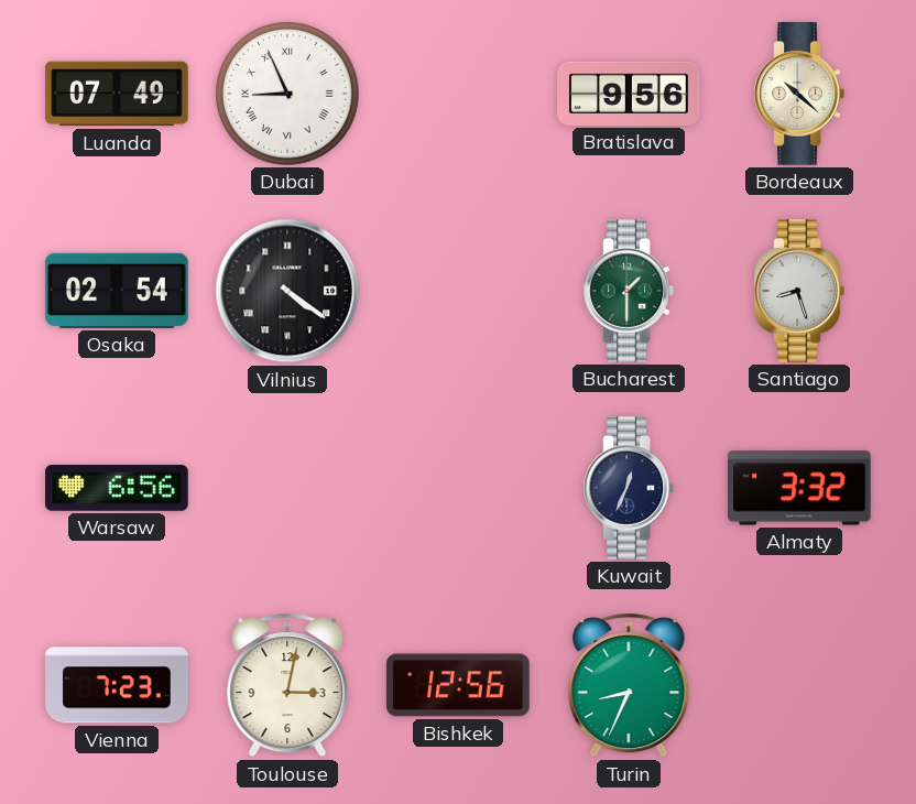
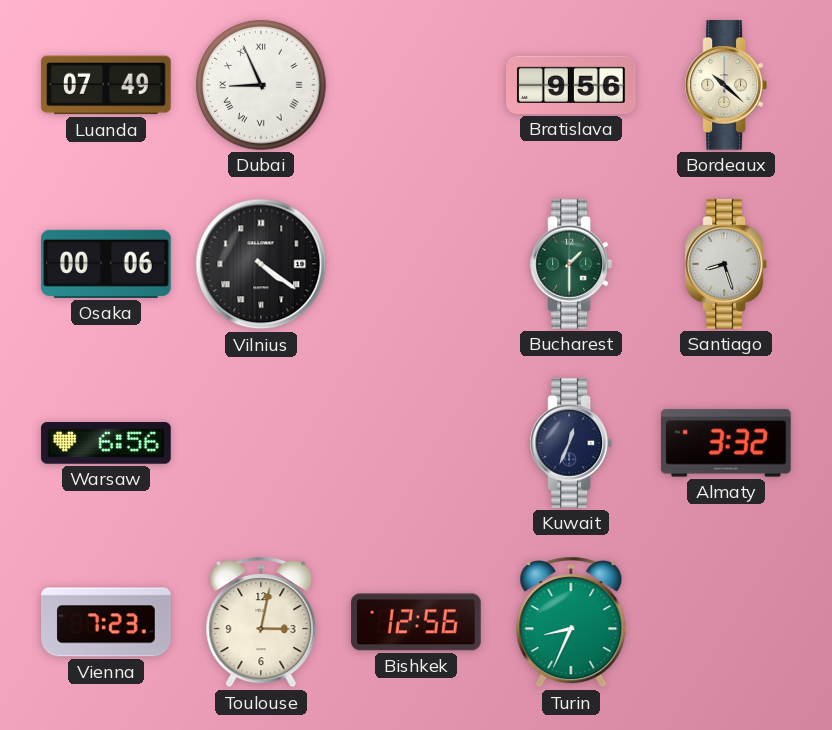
Osaka: 02:54 -> 00:06
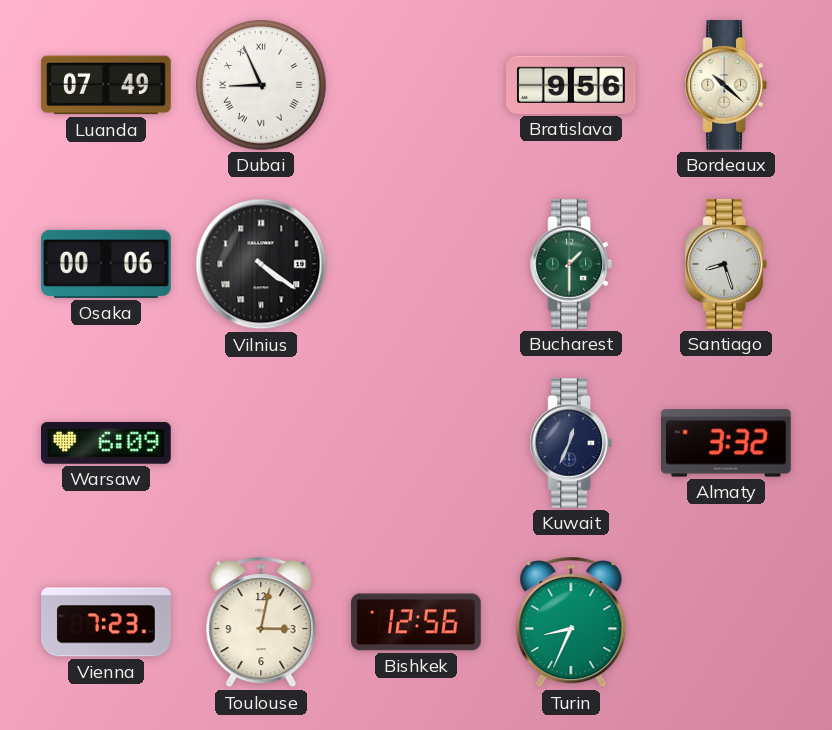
Warsaw: 6:56 -> 6:09
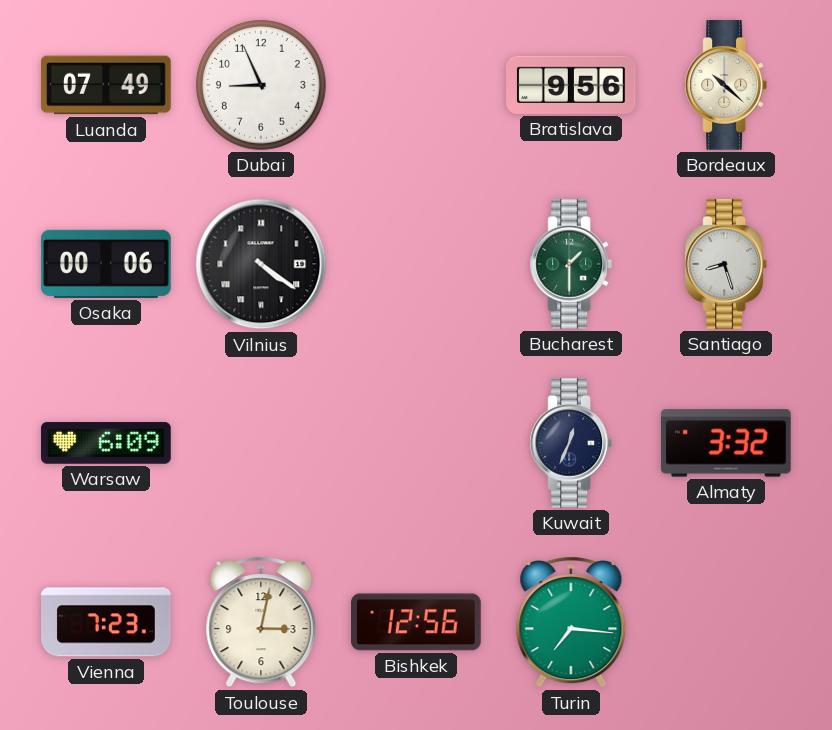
Dubai numerals: Roman -> Arabic
Turin: 8:34 -> 7:16
